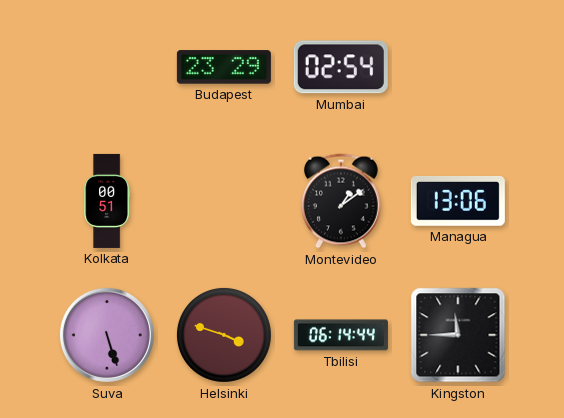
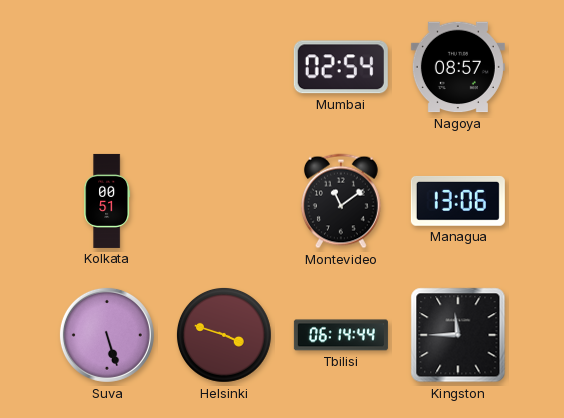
Budapest: 23:29 -> none
Nagoya: none -> 08:57
Montevideo: 1:09 -> 11:09
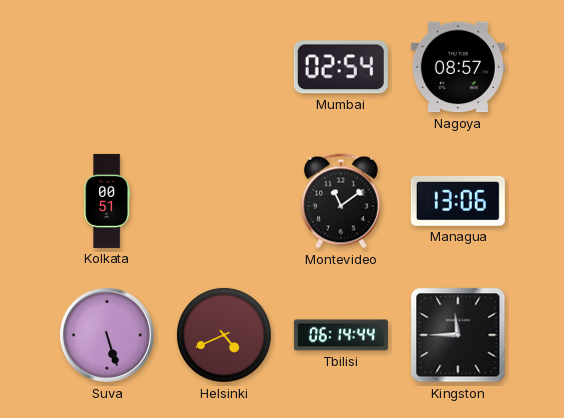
Helsinki: 3:48 -> 4:41
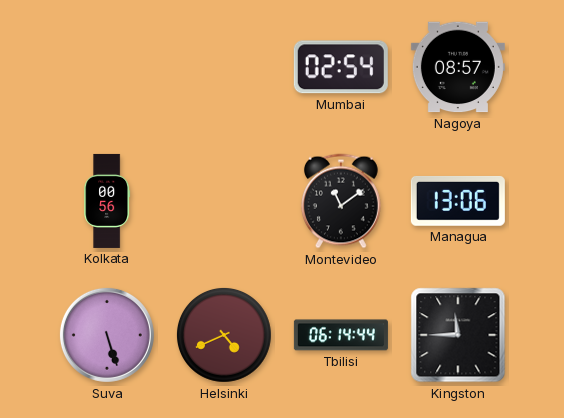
Kolkata: 00:51 -> 00:56
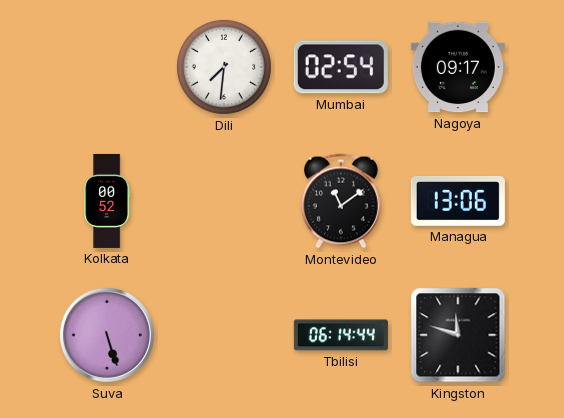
Dili: none -> 7:31
Nagoya: 08:57 -> 09:17
Kolkata: 00:56 -> 00:52
Helsinki: 4:41 -> none
Kingston: 11:45 -> 11:48
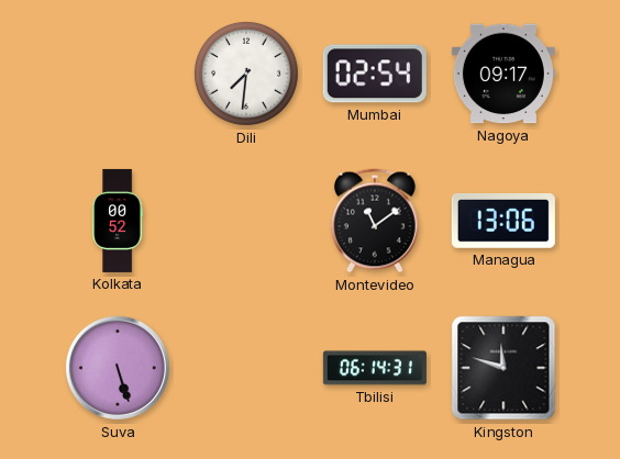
Tbilisi: 06:14:44 -> 06:14:31
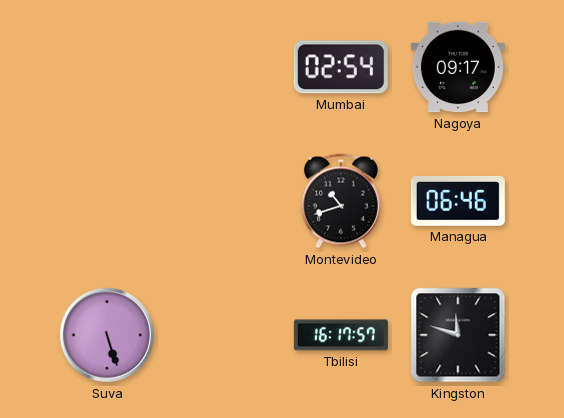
Dili: 7:31 -> none
Kolkata: 00:52 -> none
Montevideo: 11:09 -> 10:42
Managua: 13:06 -> 06:46
Tbilisi: 06:14 -> 16:17
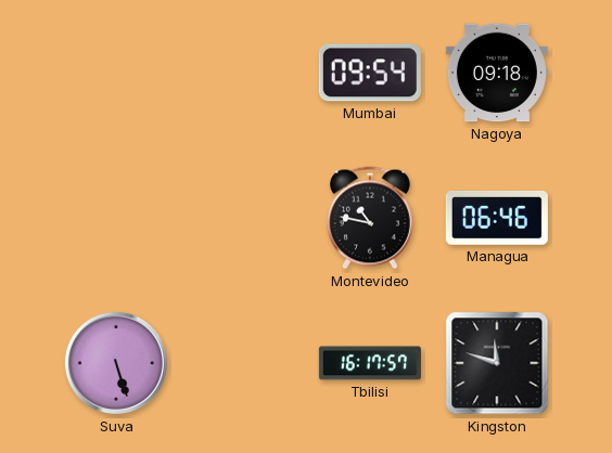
Mumbai: 02:54 -> 09:54
Nagoya: 09:17 -> 09:18
Montevideo: 10:42 -> 10:47
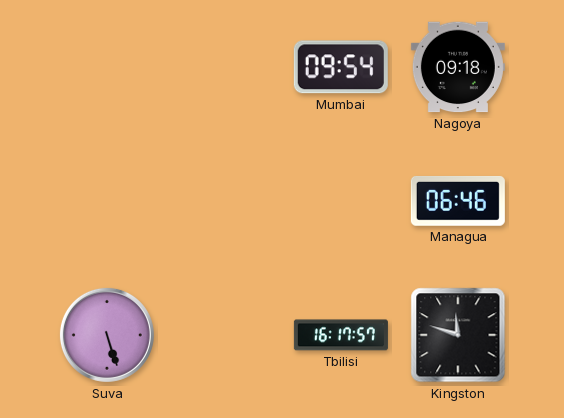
Montevideo: 10:47 -> none
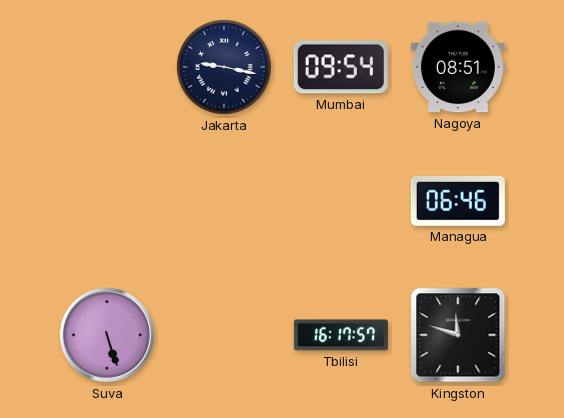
Jakarta: none -> 9:17
Nagoya: 09:18 -> 08:51
